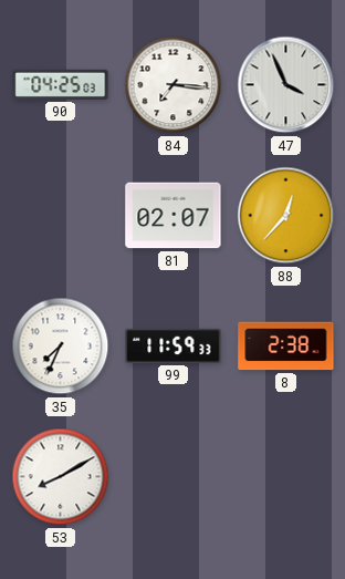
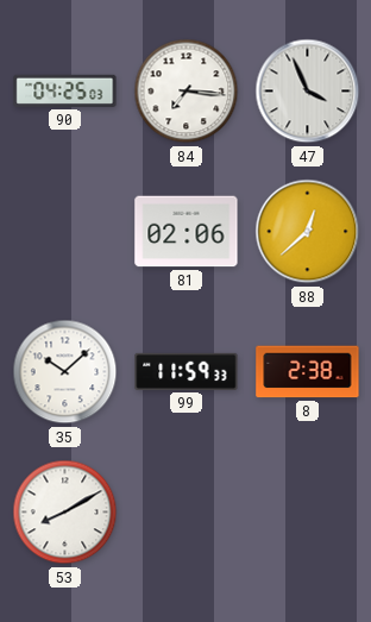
81: 02:07 -> 02:06
88: 12:37 -> 12:38
35: 7:34 -> 10:08
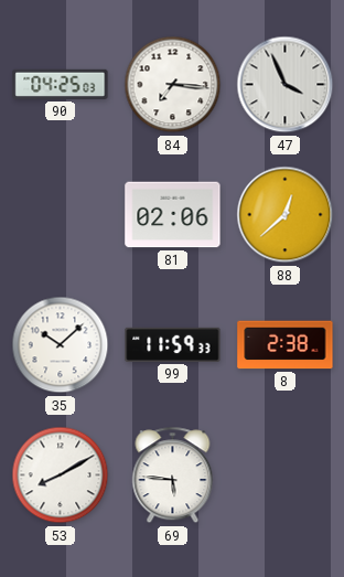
69: none -> 5:46
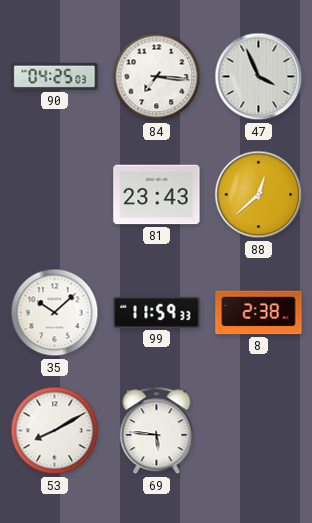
81: 02:06 -> 23:43
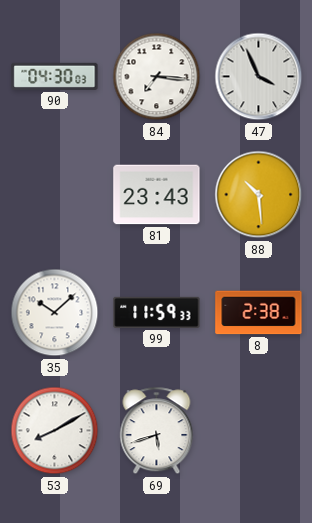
90: 04:25 -> 04:30
88: 12:38 -> 10:29
69: 5:46 -> 5:42
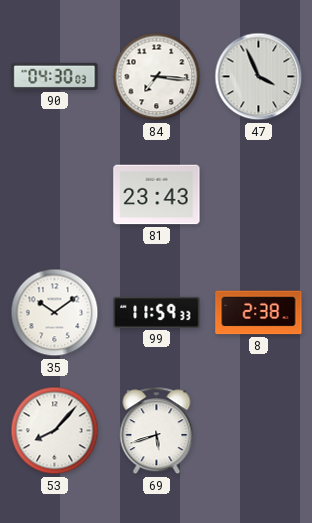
88: 10:29 -> none
35: 10:08 -> 10:09
53: 8:10 -> 8:07
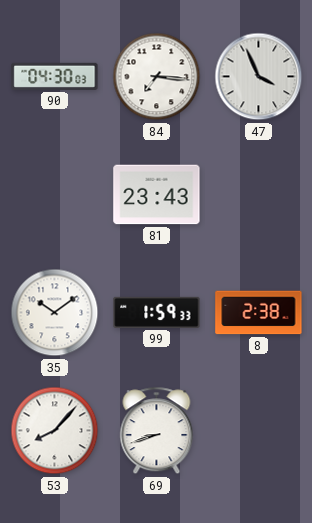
99: 11:59 -> 1:59
69: 5:42 -> 8:42
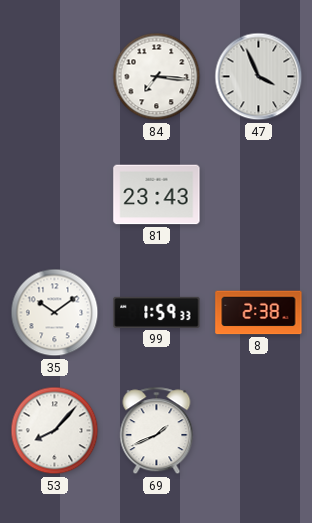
90: 04:30 -> none
69: 8:42 -> 1:41
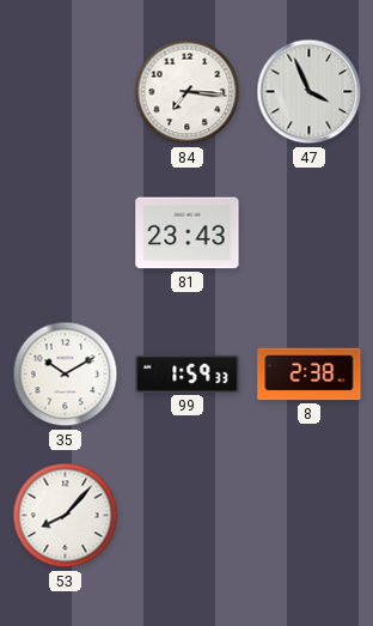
35: 10:09 -> 10:10
69: 1:41 -> none
